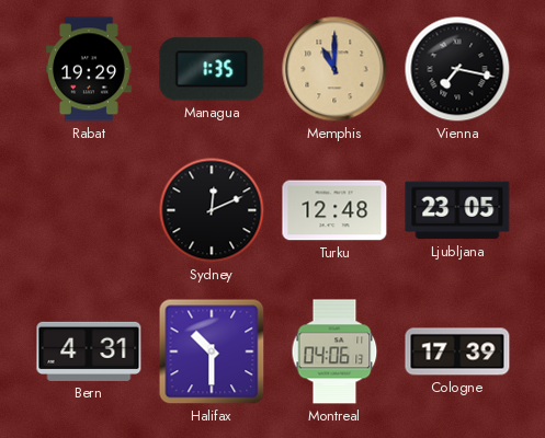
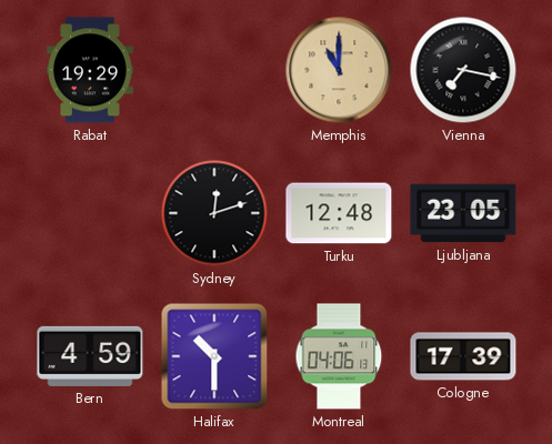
Managua: 1:35 -> none
Sydney: 12:11 -> 12:12
Bern: 4:31 -> 4:59
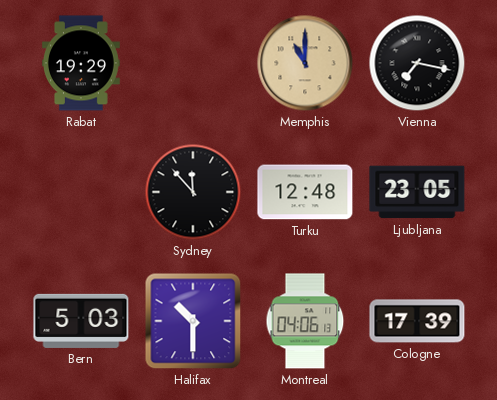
Sydney: 12:12 -> 11:53
Bern: 4:59 -> 5:03
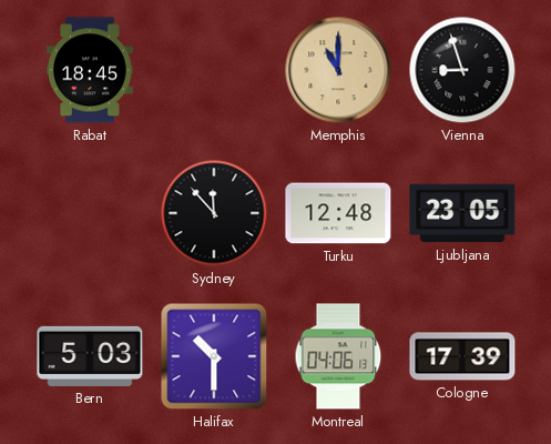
Rabat: 19:29 -> 18:45
Vienna: 7:17 -> 8:57
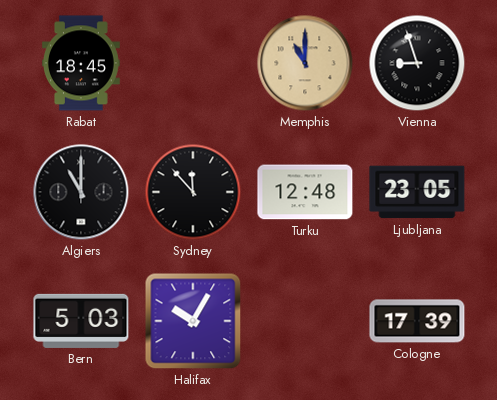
Algiers: none -> 11:00
Halifax: 10:30 -> 10:05
Montreal: 04:06 -> none
